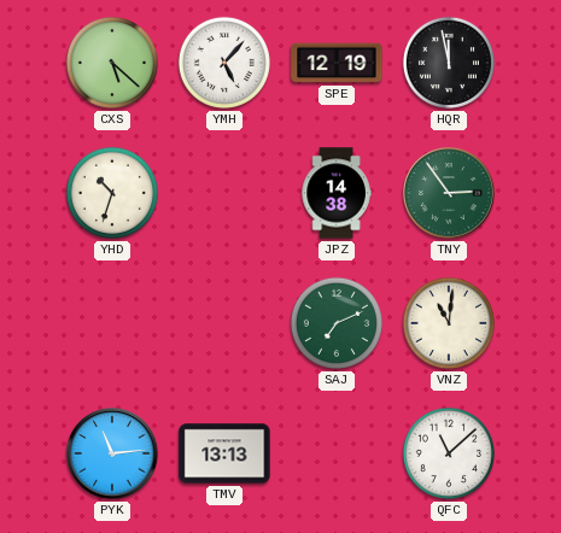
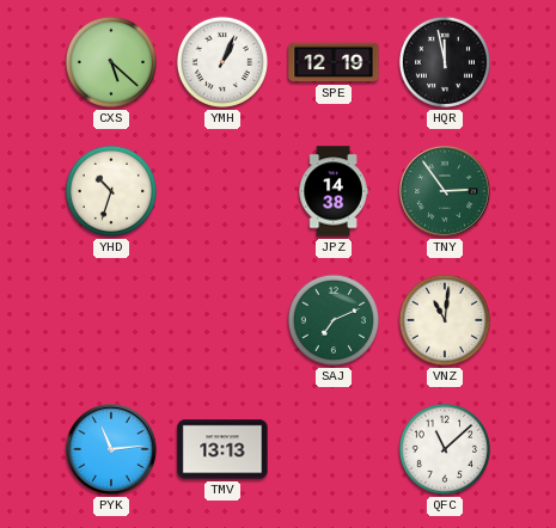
YMH: 5:07 -> 1:04
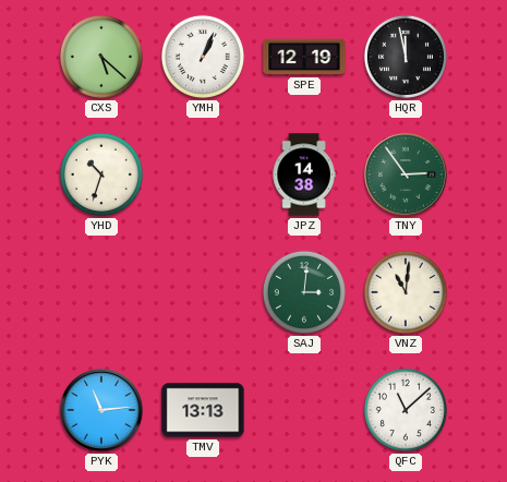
SAJ: 7:11 -> 3:01
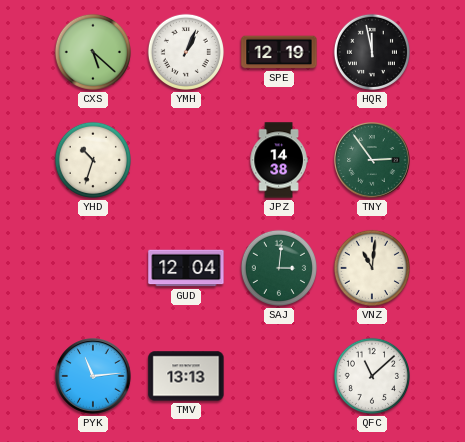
GUD: none -> 12:04
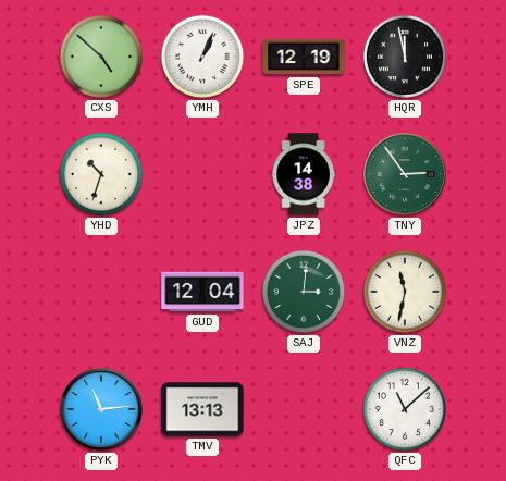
CXS: 5:22 -> 4:52
VNZ: 11:01 -> 11:32
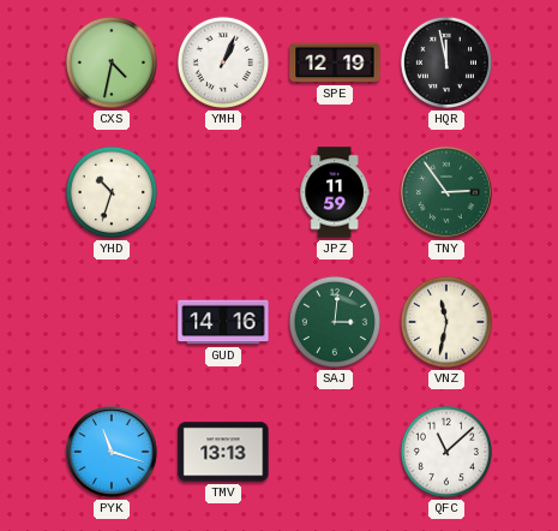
CXS: 4:52 -> 4:32
JPZ: 14:38 -> 11:59
GUD: 12:04 -> 14:16
PYK: 11:14 -> 11:18
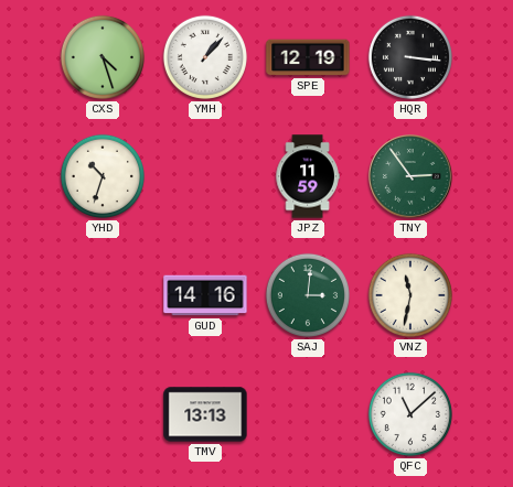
CXS: 4:32 -> 4:27
YMH: 1:04 -> 1:07
HQR: 11:58 -> 3:16
PYK: 11:18 -> none
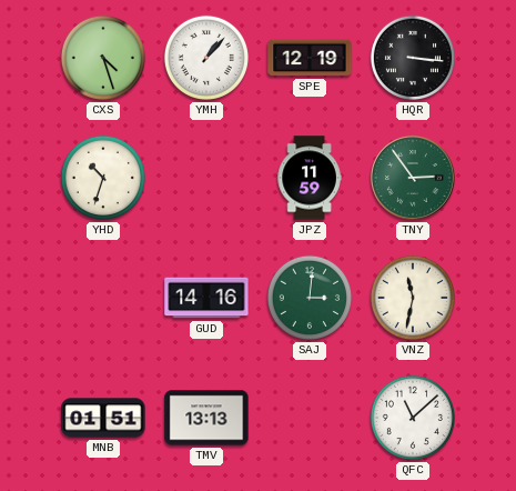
MNB: none -> 01:51
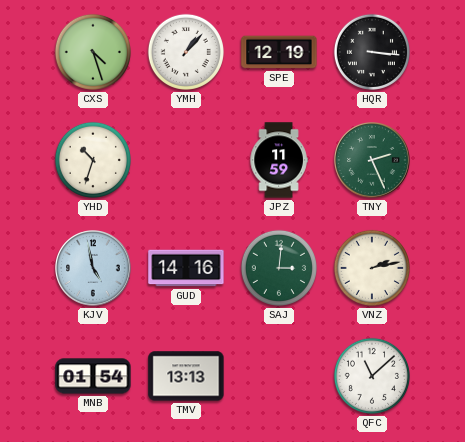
TNY: 2:54 -> 2:26
KJV: none -> 4:58
VNZ: 11:32 -> 2:13
MNB: 01:51 -> 01:54
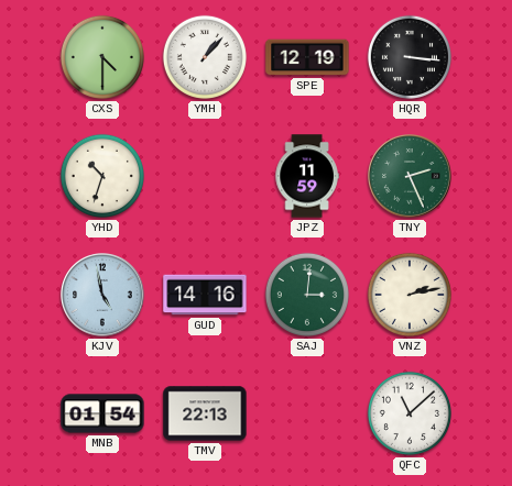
CXS: 4:27 -> 4:30
TMV: 13:13 -> 22:13
